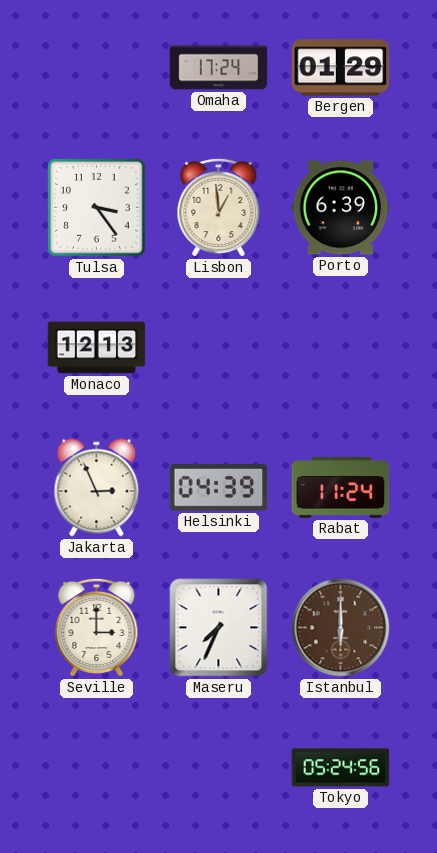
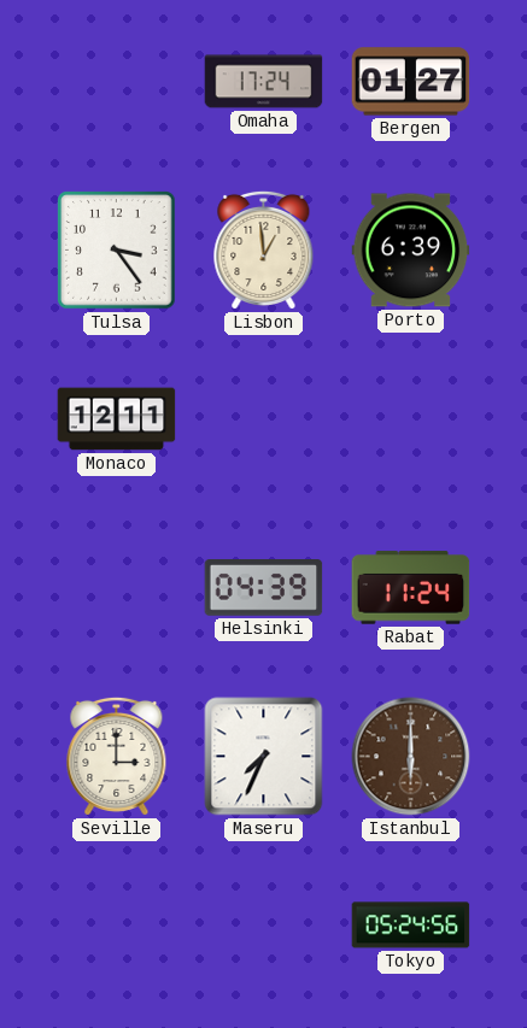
Bergen: 01:29 -> 01:27
Monaco: 12:13 -> 12:11
Jakarta: 2:56 -> none
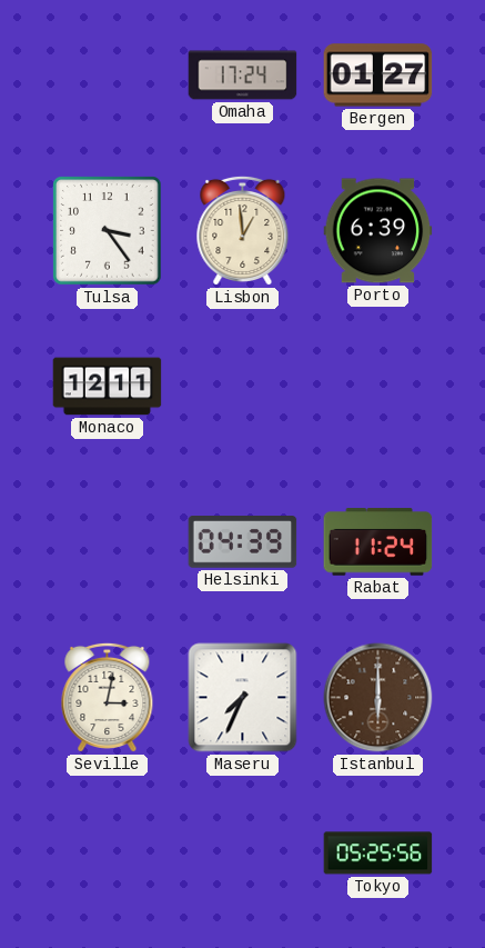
Seville: 3:00 -> 3:02
Tokyo: 05:24 -> 05:25
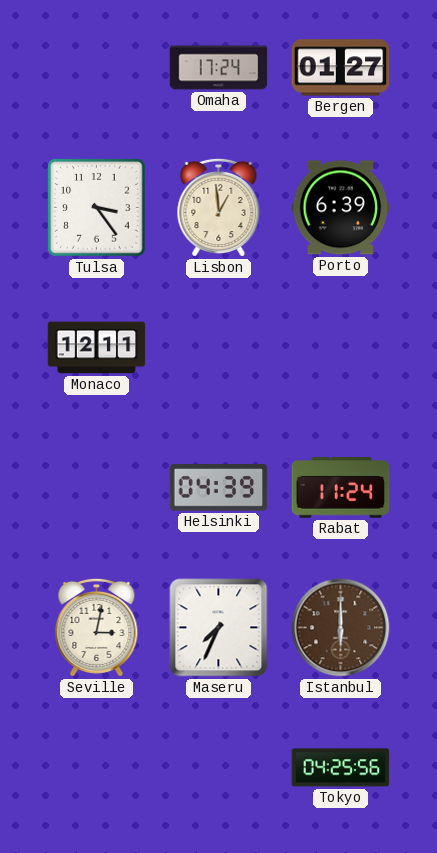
Tokyo: 05:25 -> 04:25
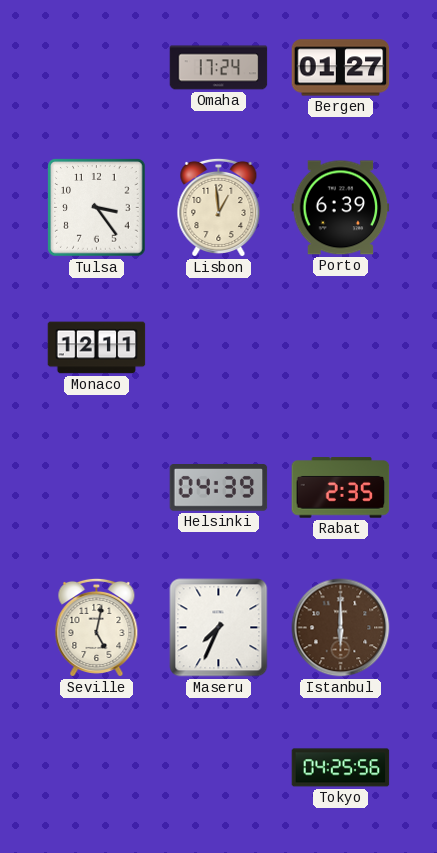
Rabat: 11:24 -> 2:35
Seville: 3:02 -> 5:02
